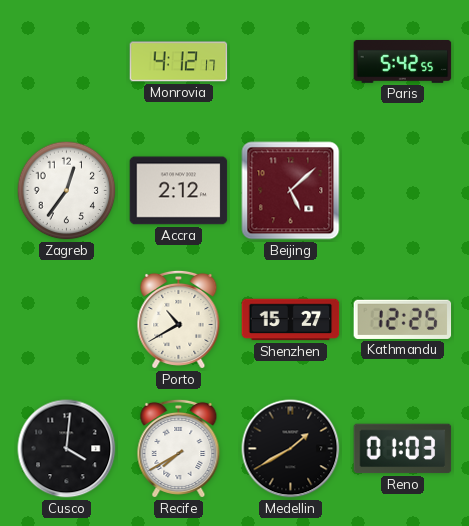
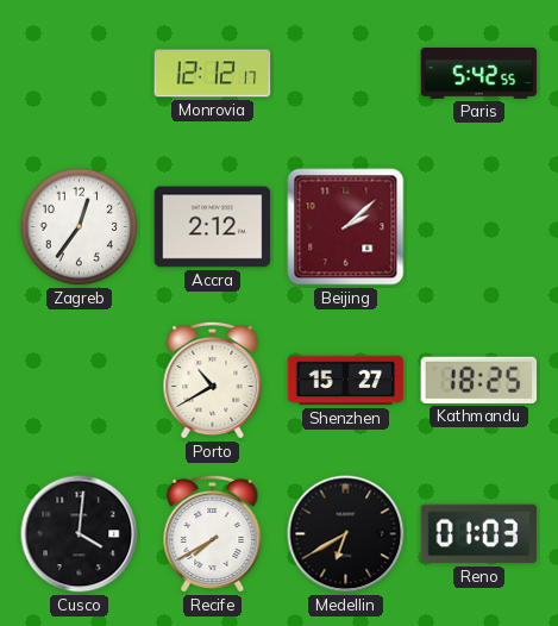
Monrovia: 4:12 -> 12:12
Beijing: 5:08 -> 2:08
Kathmandu: 12:25 -> 18:25
Medellin: 1:40 -> 6:40
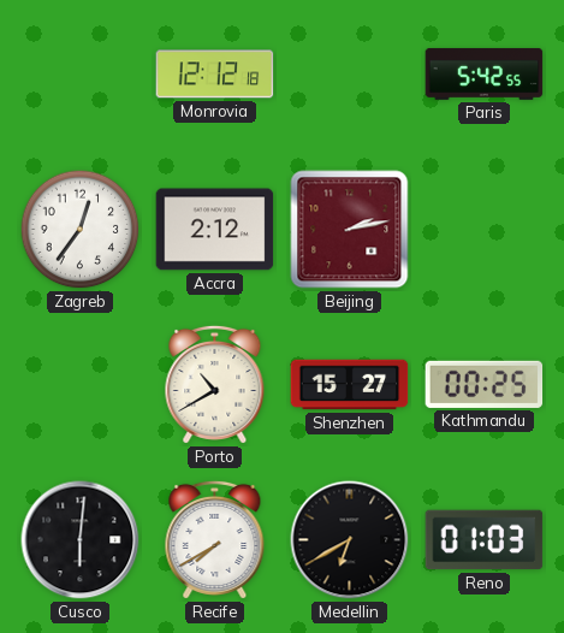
Monrovia: 12:12:17 -> 12:12:18
Beijing: 2:08 -> 2:13
Kathmandu: 18:25 -> 00:25
Cusco: 4:01 -> 6:01
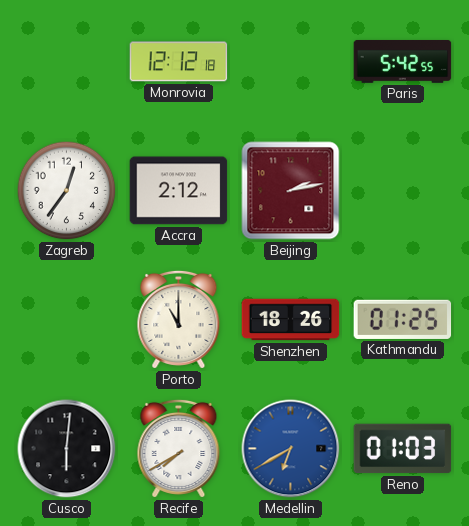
Porto: 10:40 -> 11:00
Shenzhen: 15:27 -> 18:26
Kathmandu: 00:25 -> 01:25
Medellin dial: black -> blue
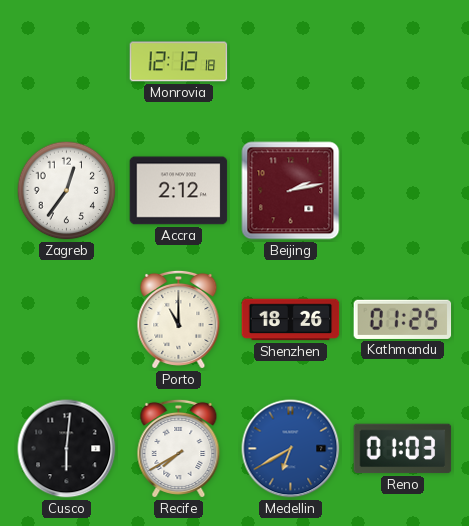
Paris: 5:42 -> none
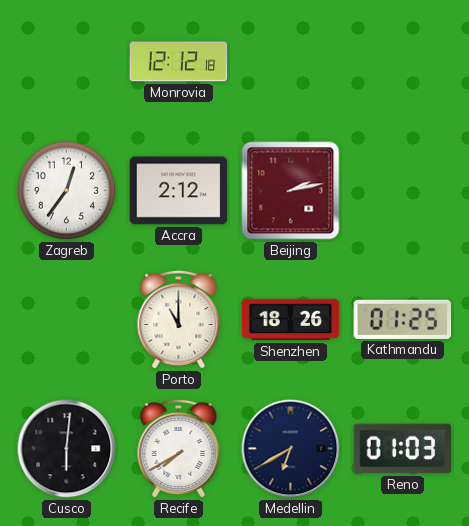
Medellin dial: blue -> navy
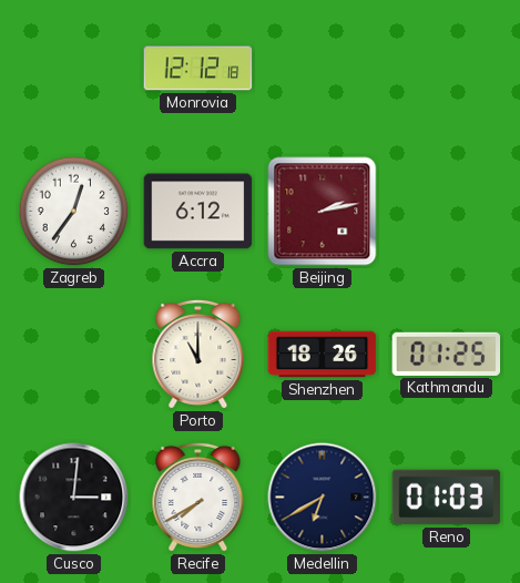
Accra: 2:12 -> 6:12
Cusco: 6:01 -> 3:01
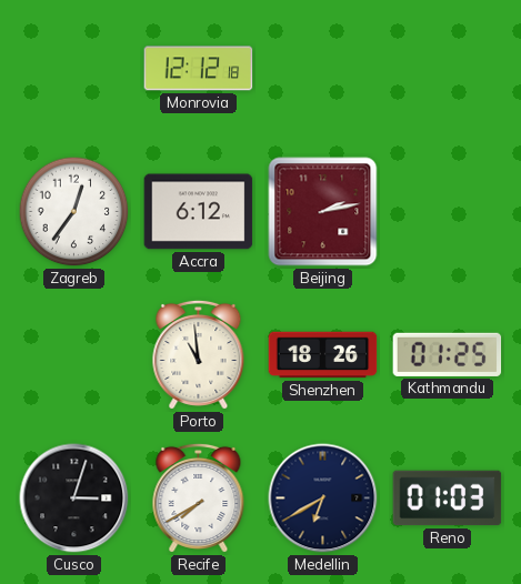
Porto: 11:00 -> 10:59
Cusco: 3:01 -> 3:03
